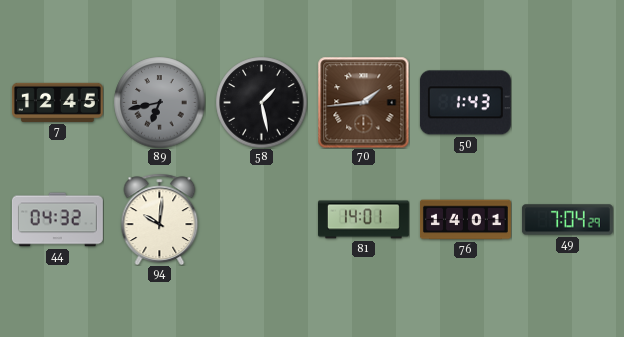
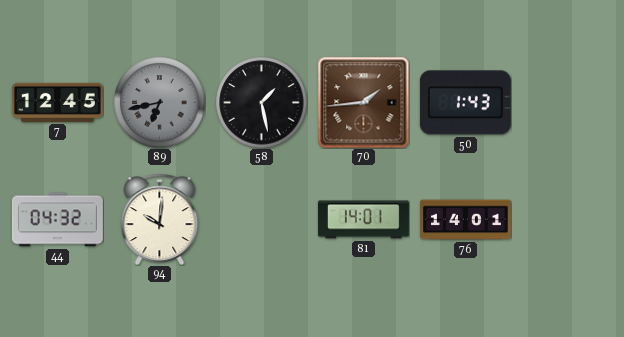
49: 7:04 -> none
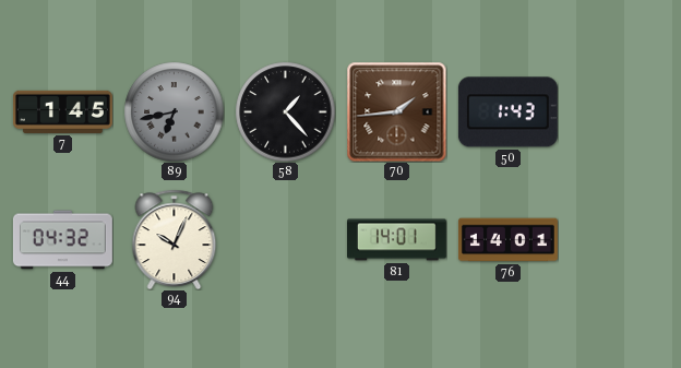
7: 12:45 -> 1:45
58: 1:28 -> 1:23
94: 10:01 -> 10:04
